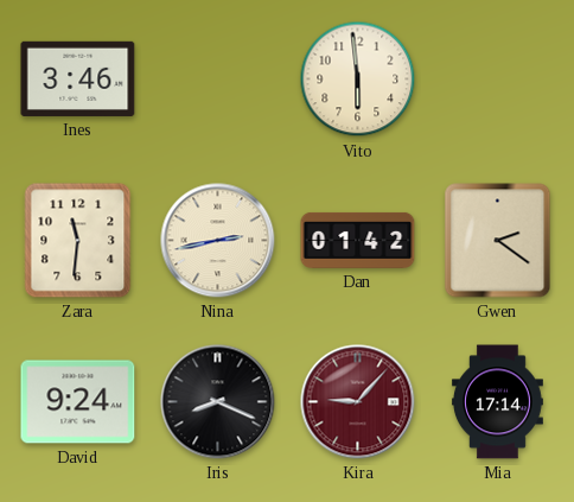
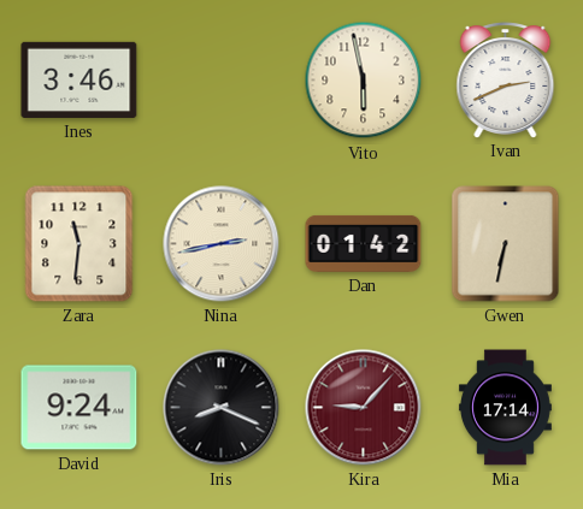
Vito: 5:59 -> 5:58
Ivan: none -> 2:41
Gwen: 2:21 -> 6:32
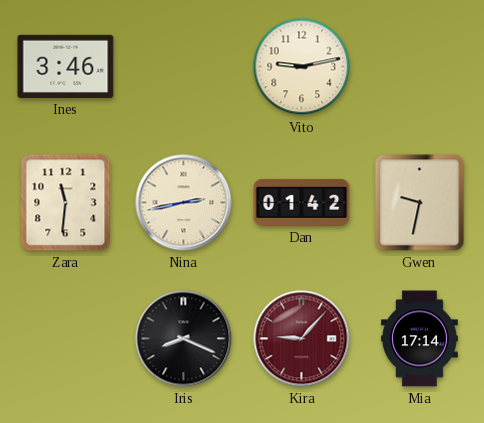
Vito: 5:58 -> 9:13
Ivan: 2:41 -> none
Gwen: 6:32 -> 9:32
David: 9:24 -> none
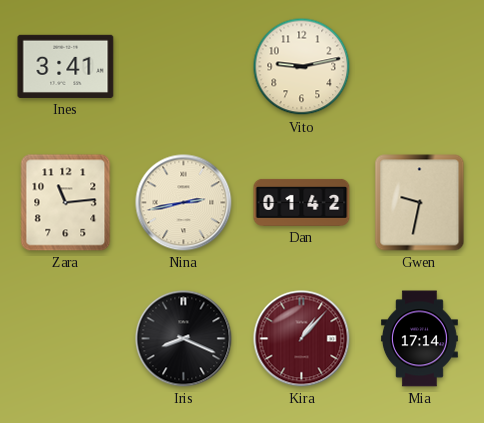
Ines: 3:46 -> 3:41
Zara: 11:31 -> 11:14
Kira: 9:07 -> 1:07
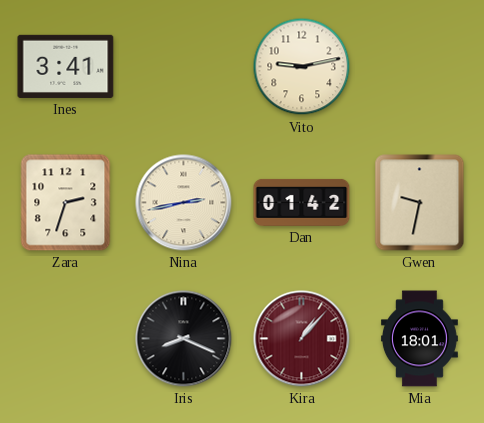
Zara: 11:14 -> 2:33
Mia: 17:14 -> 18:01
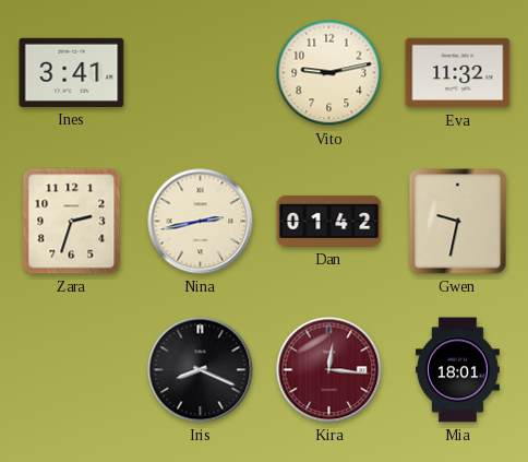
Eva: none -> 11:32
Kira: 1:07 -> 12:16
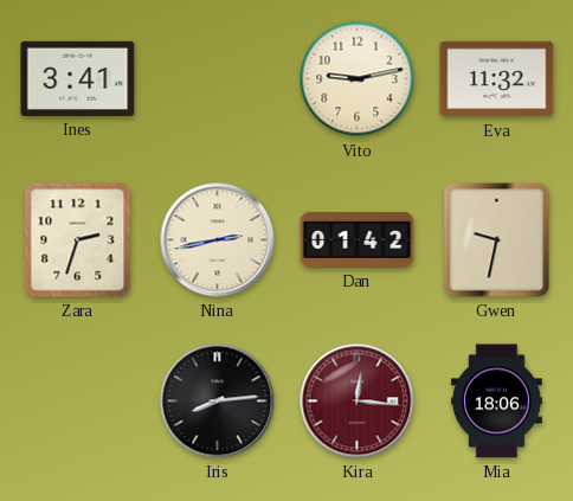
Iris: 8:19 -> 8:14
Mia: 18:01 -> 18:06
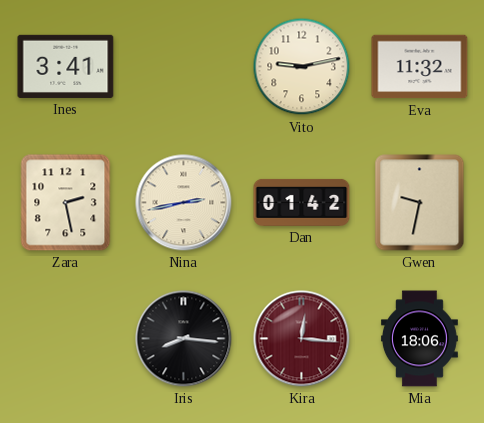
Zara: 2:33 -> 2:28
Iris: 8:14 -> 8:16
